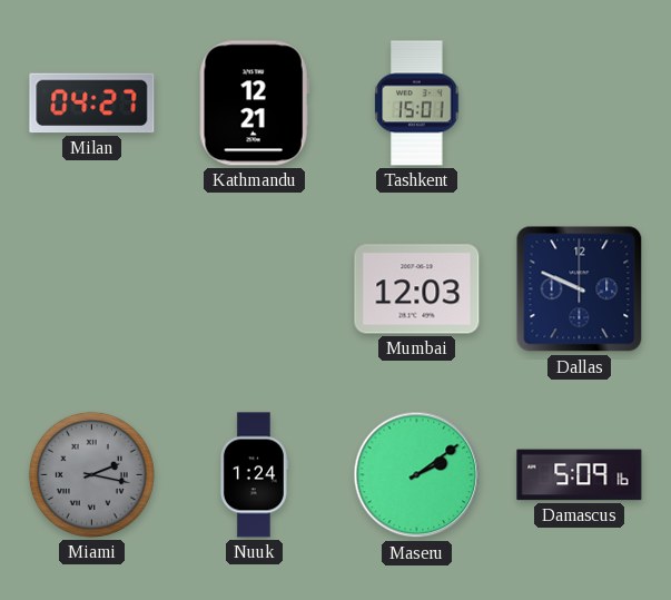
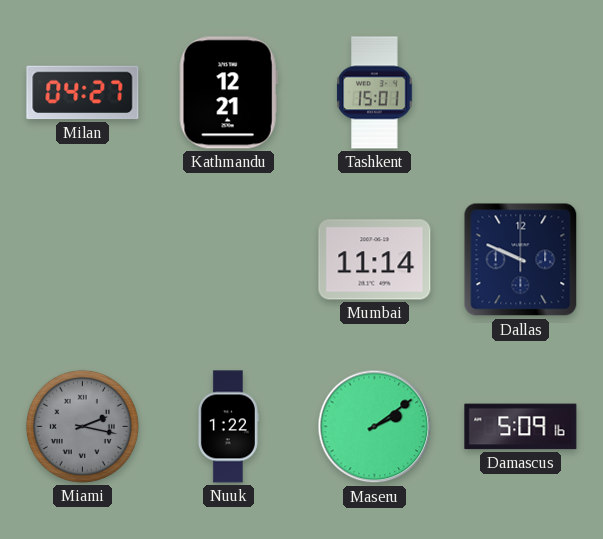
Mumbai: 12:03 -> 11:14
Nuuk: 1:24 -> 1:22
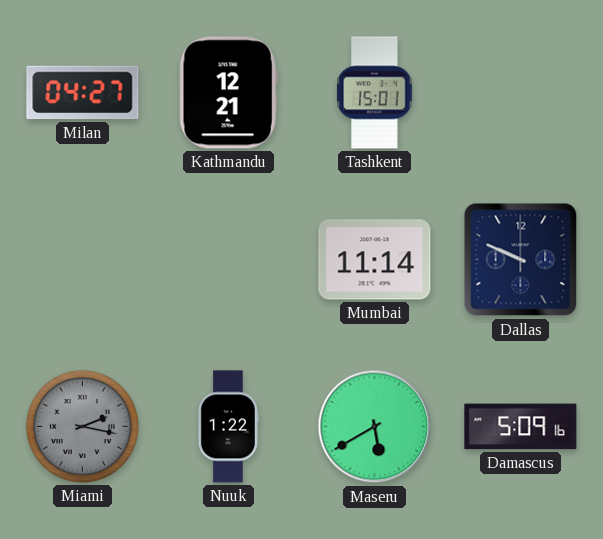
Maseru: 2:09 -> 5:40
